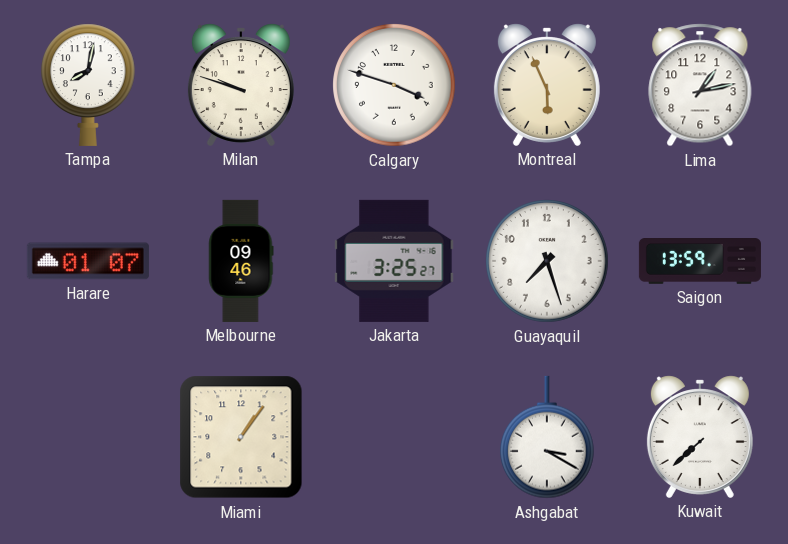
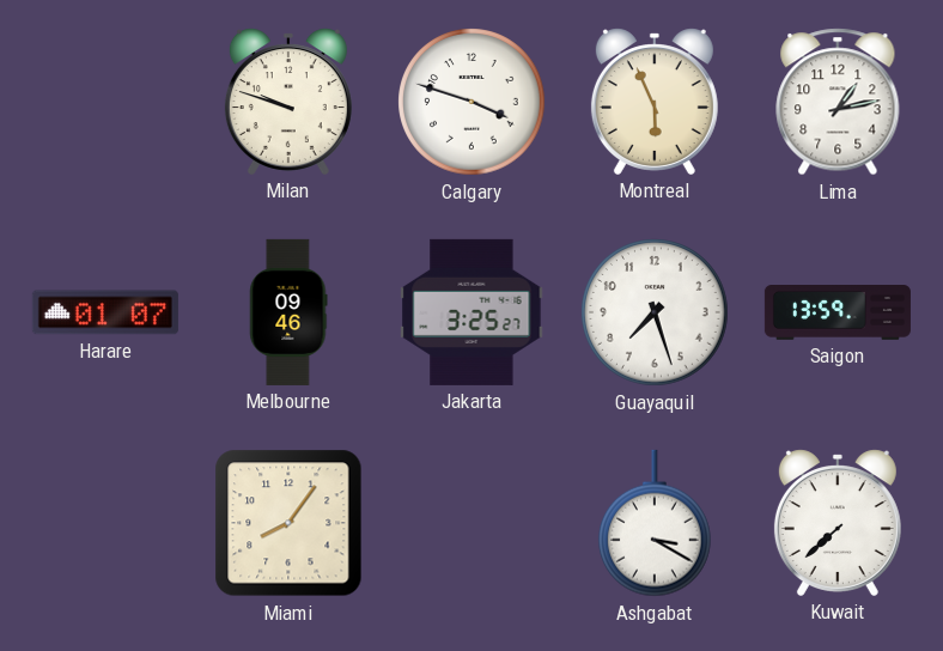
Tampa: 8:02 -> none
Miami: 1:06 -> 8:06
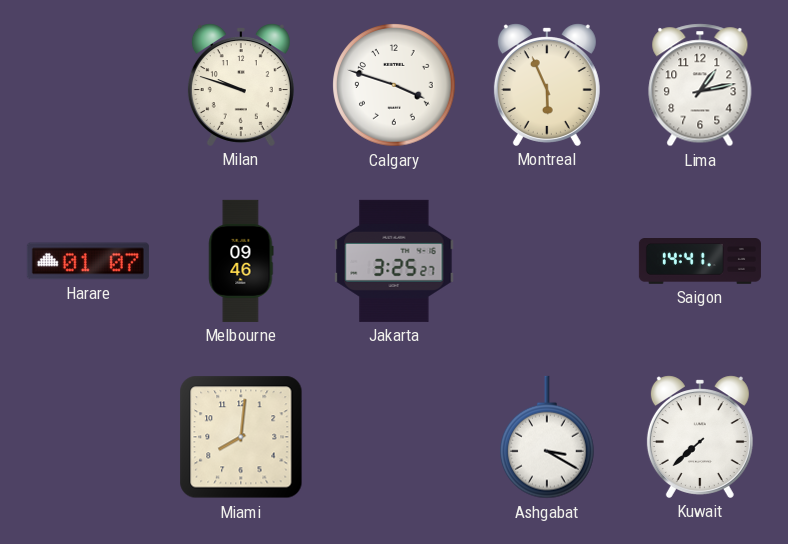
Guayaquil: 7:27 -> none
Saigon: 13:59 -> 14:41
Miami: 8:06 -> 8:01
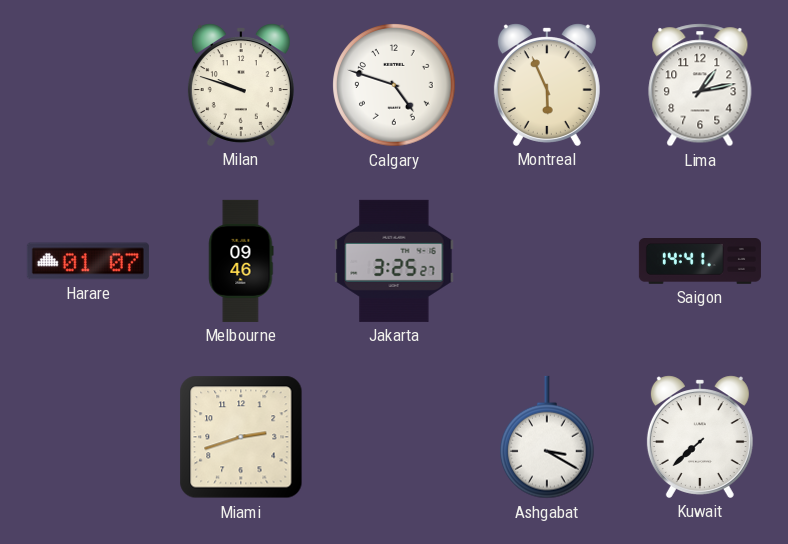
Calgary: 3:48 -> 4:48
Miami: 8:01 -> 2:42
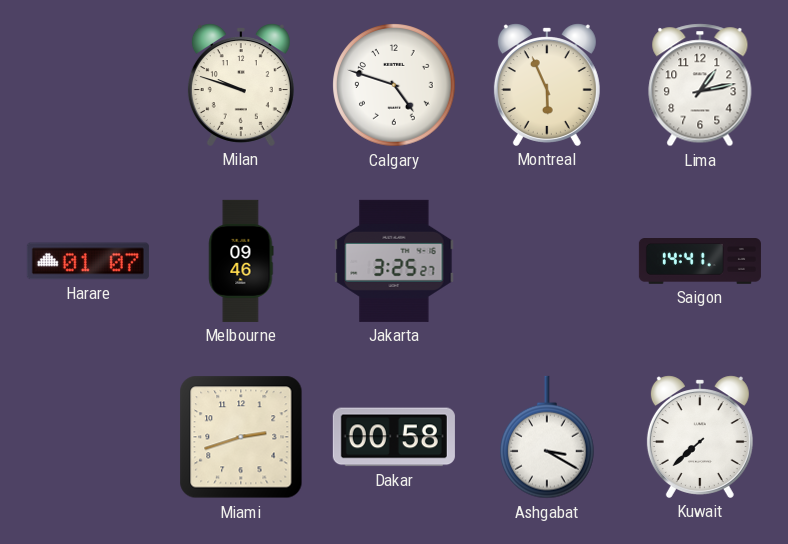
Dakar: none -> 00:58
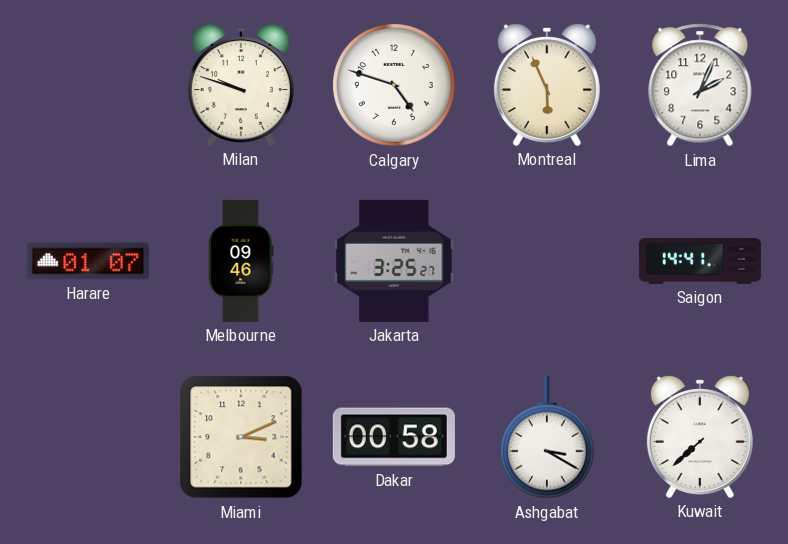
Lima: 1:13 -> 2:04
Miami: 2:42 -> 3:11
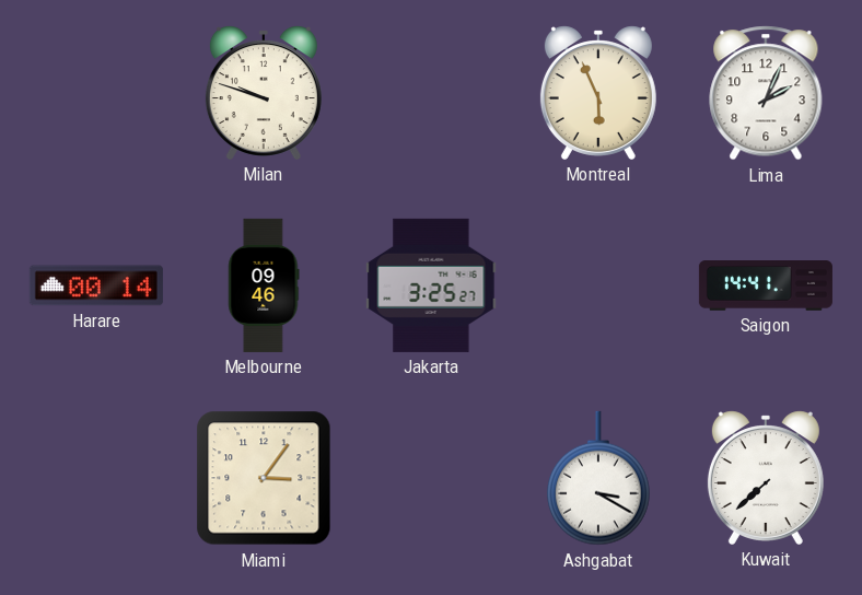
Calgary: 4:48 -> none
Harare: 01:07 -> 00:14
Miami: 3:11 -> 3:06
Dakar: 00:58 -> none
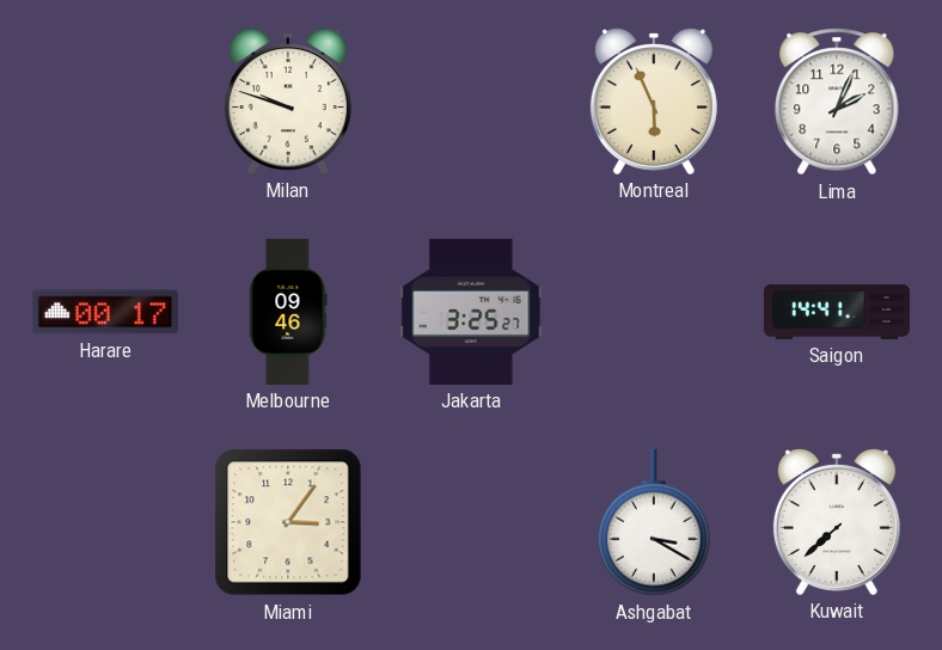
Harare: 00:14 -> 00:17
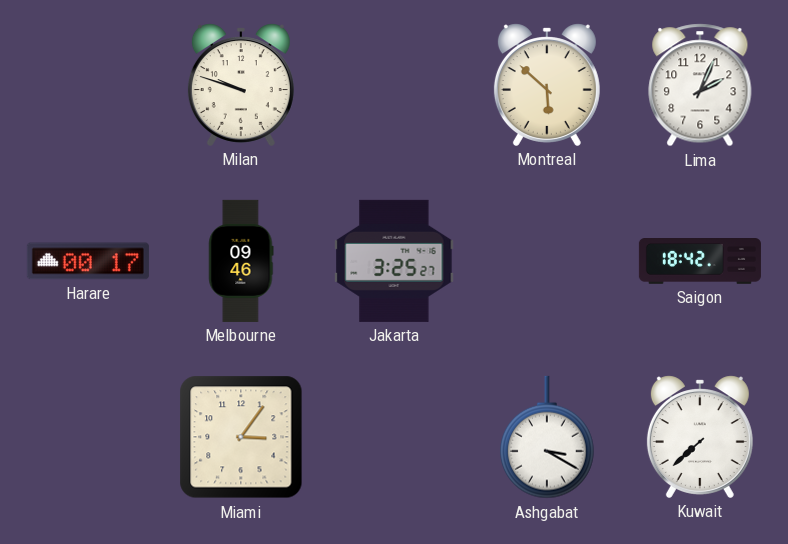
Montreal: 5:56 -> 5:52
Saigon: 14:41 -> 18:42
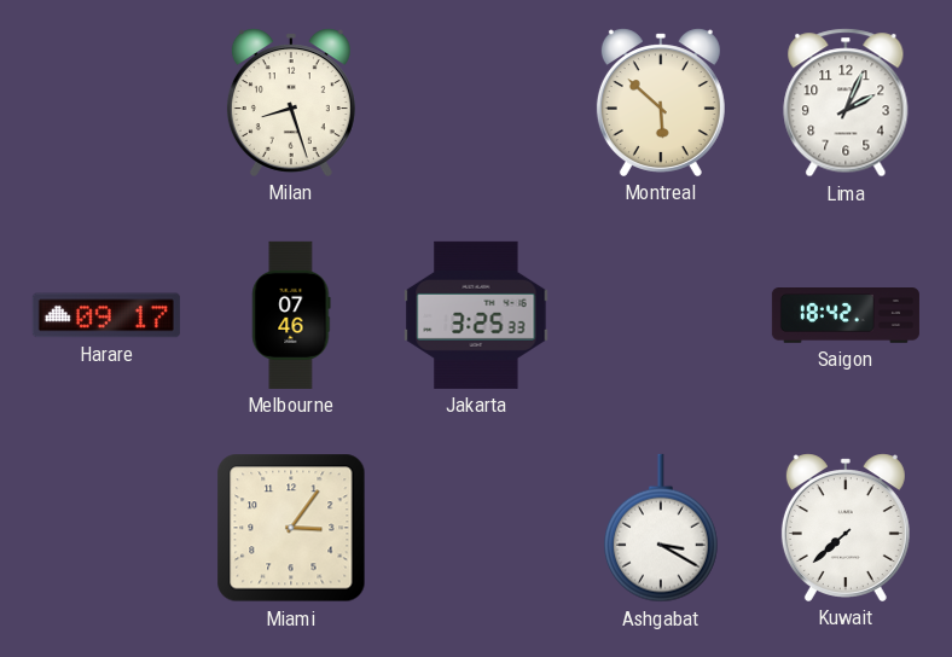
Milan: 9:48 -> 8:27
Harare: 00:17 -> 09:17
Melbourne: 09:46 -> 07:46
Jakarta: 3:25:27 -> 3:25:33
